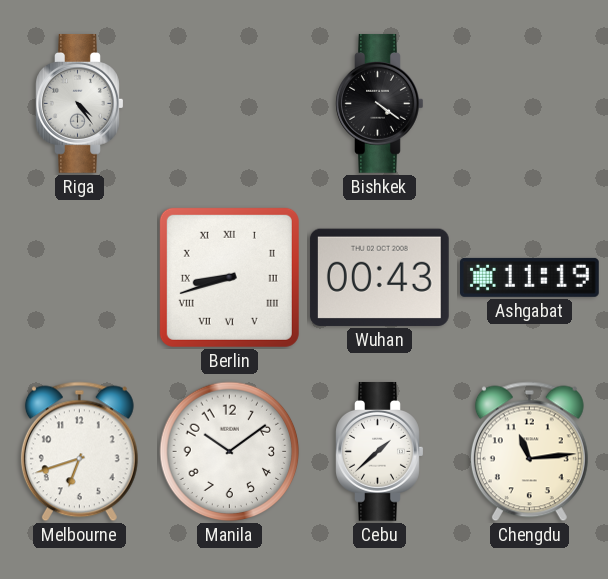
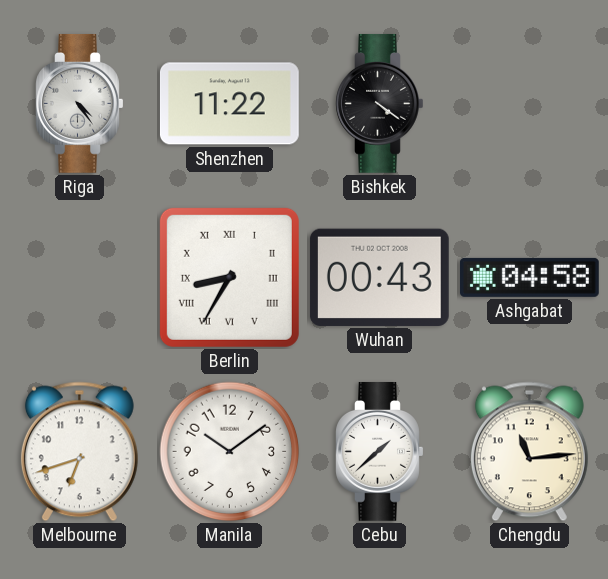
Shenzhen: none -> 11:22
Berlin: 8:42 -> 8:35
Ashgabat: 11:19 -> 04:58
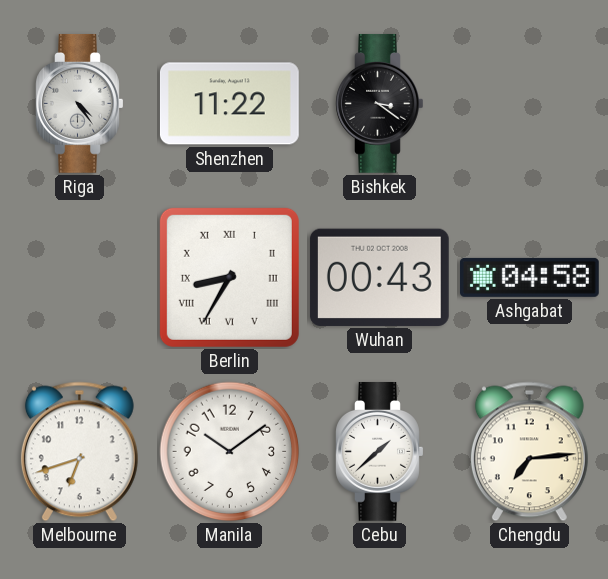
Bishkek: 4:21 -> 3:21
Chengdu: 11:14 -> 7:14
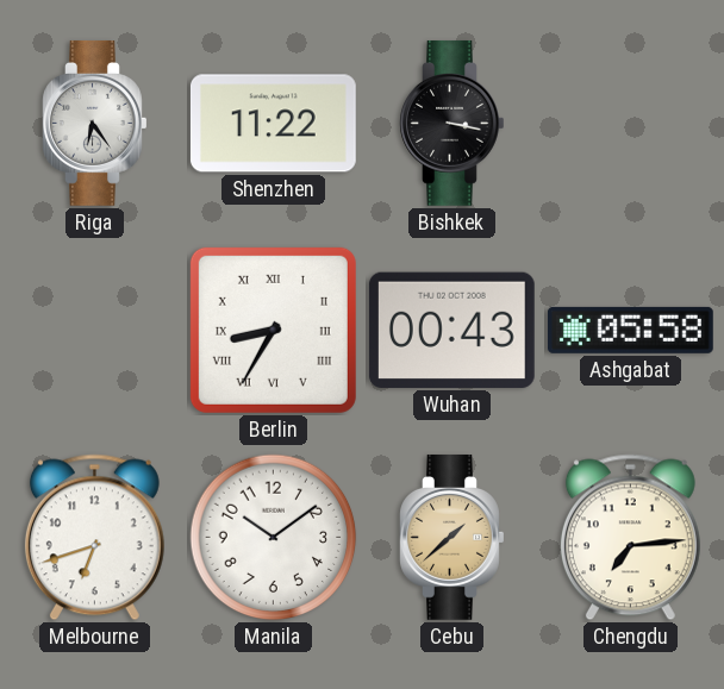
Riga: 4:24 -> 6:24
Bishkek: 3:21 -> 3:17
Ashgabat: 04:58 -> 05:58
Cebu dial: white -> champagne
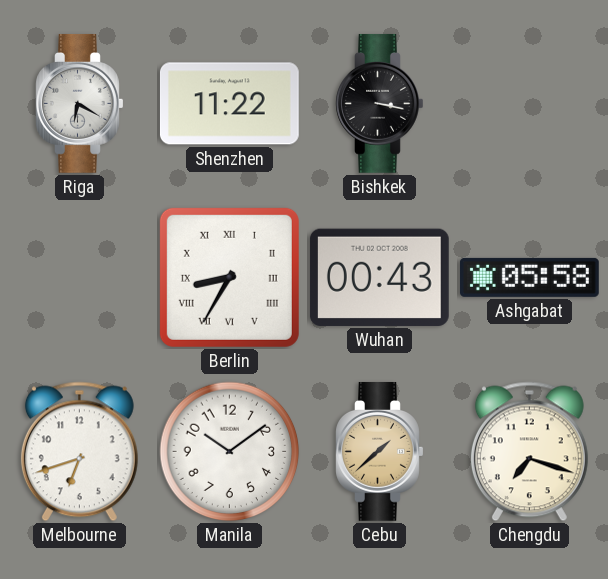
Riga: 6:24 -> 6:20
Chengdu: 7:14 -> 7:18
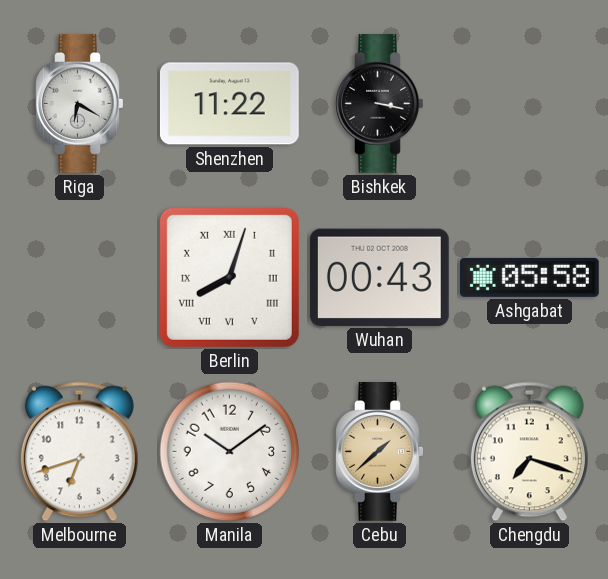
Berlin: 8:35 -> 8:03
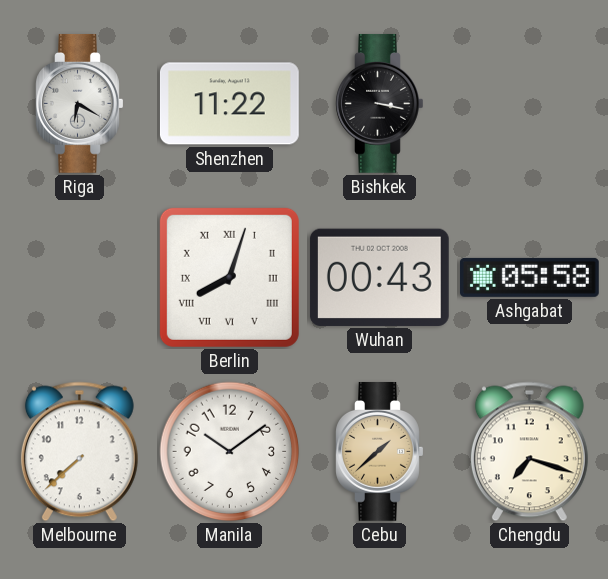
Melbourne: 6:42 -> 7:38
